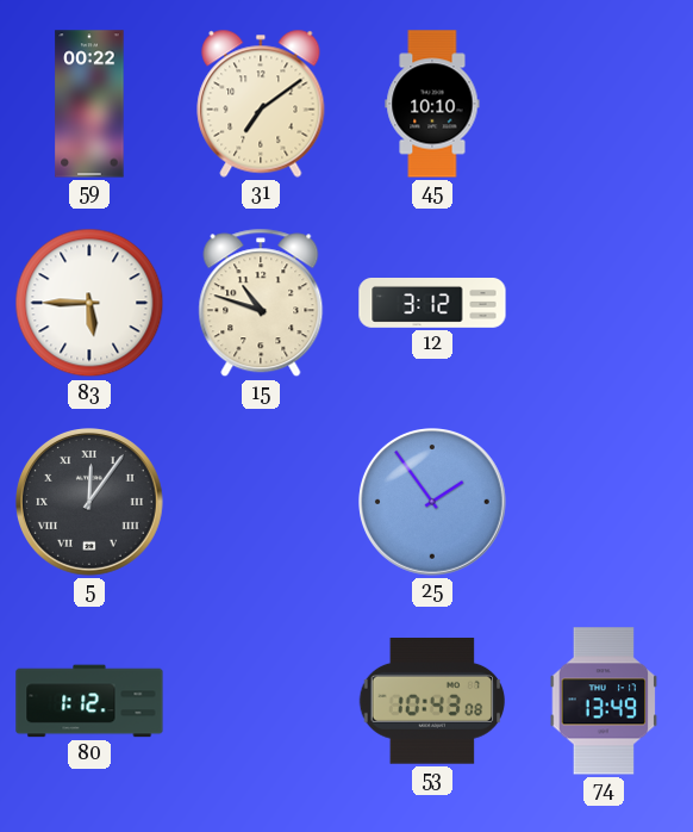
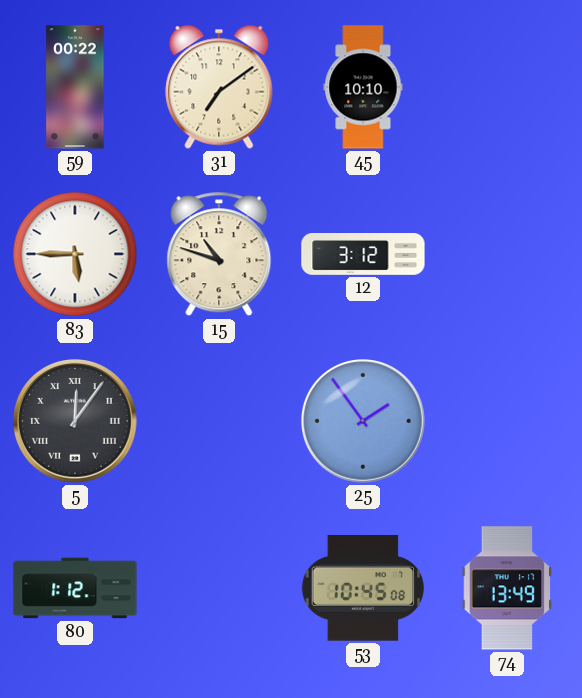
53: 10:43 -> 10:45
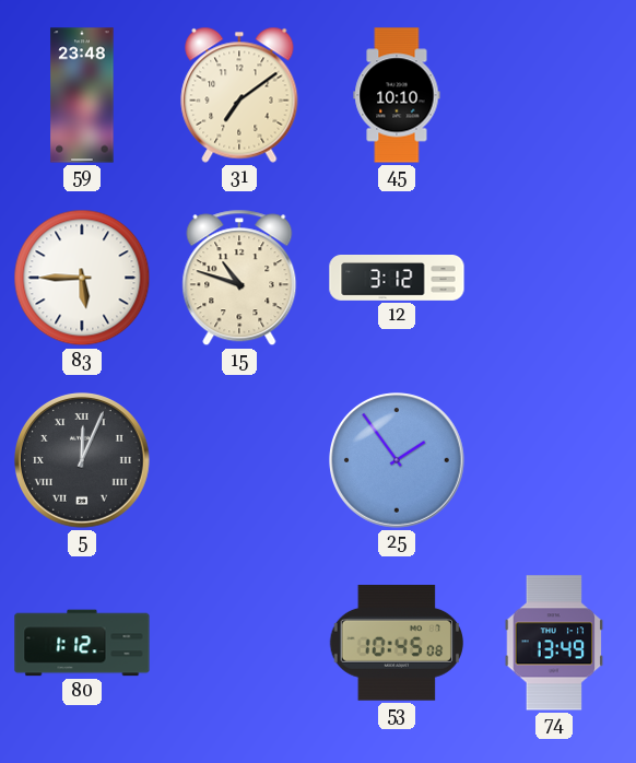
59: 00:22 -> 23:48
5: 12:06 -> 12:04
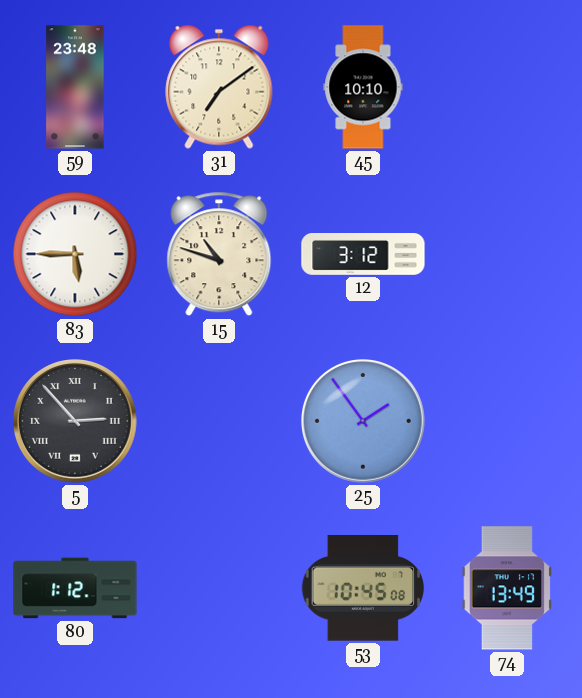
5: 12:04 -> 2:53
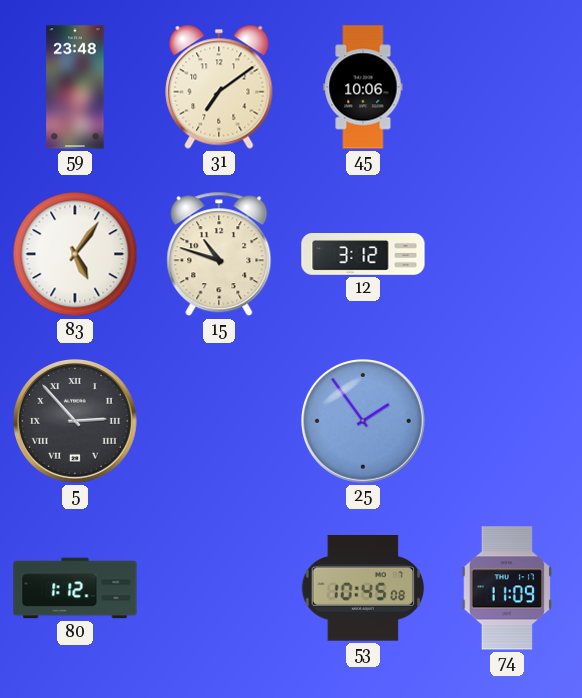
45: 10:10 -> 10:06
83: 5:45 -> 5:06
74: 13:49 -> 11:09
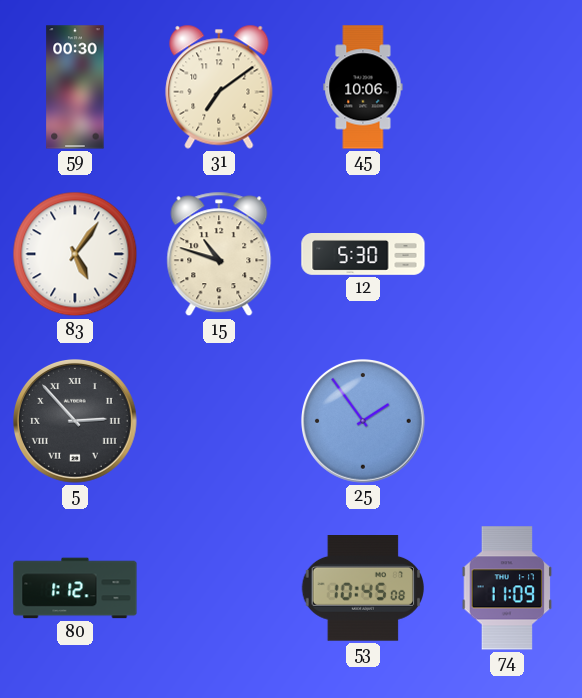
59: 23:48 -> 00:30
12: 3:12 -> 5:30
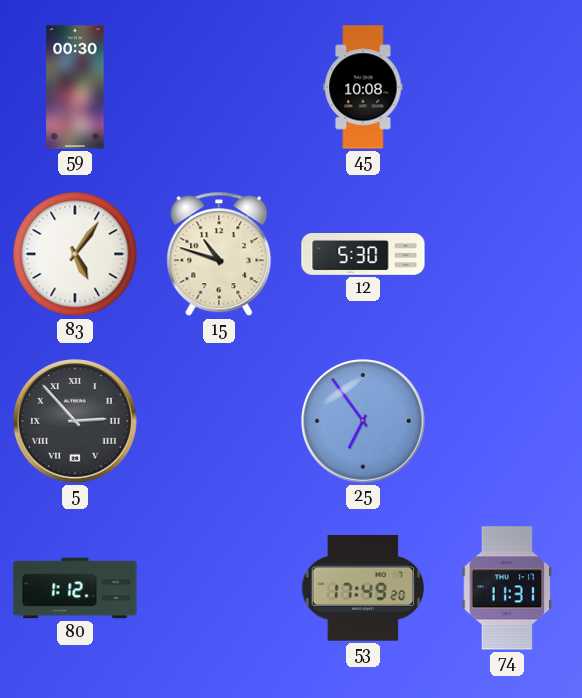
31: 7:09 -> none
45: 10:06 -> 10:08
25: 1:54 -> 6:54
53: 10:45 -> 17:49
74: 11:09 -> 11:31
